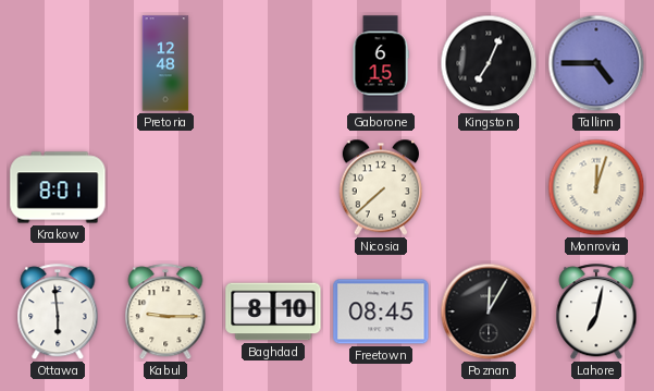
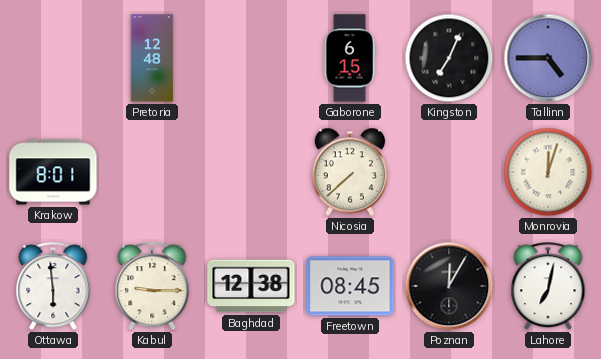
Baghdad: 8:10 -> 12:38
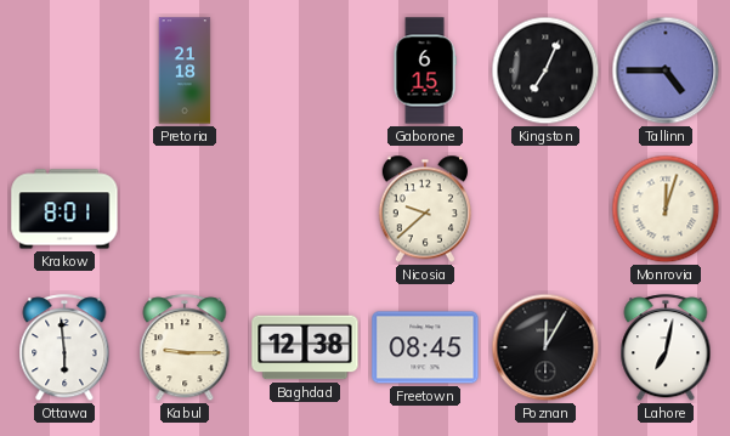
Pretoria: 12:48 -> 21:18
Nicosia: 7:38 -> 9:38
